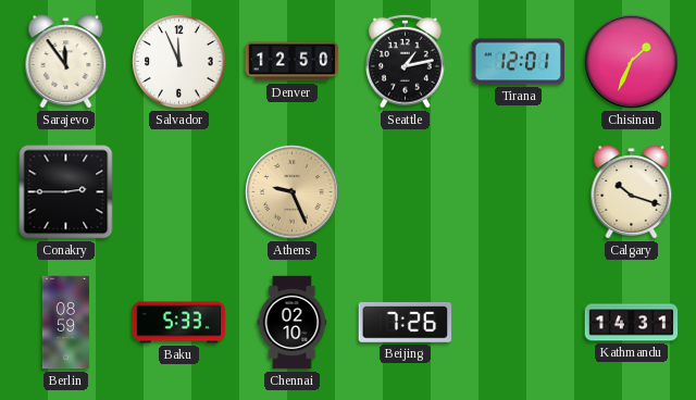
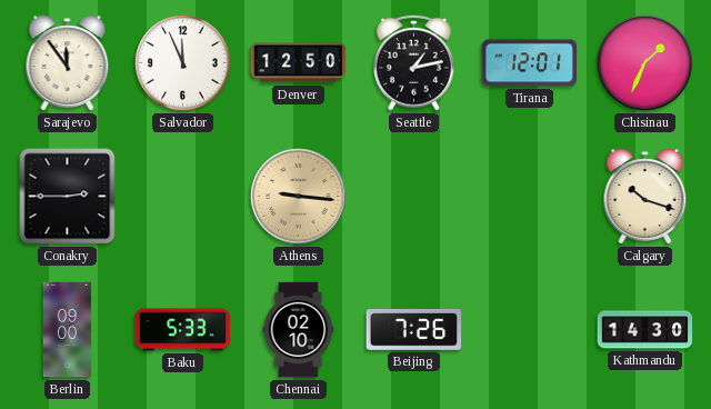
Athens: 9:26 -> 9:16
Berlin: 08:59 -> 09:00
Kathmandu: 14:31 -> 14:30
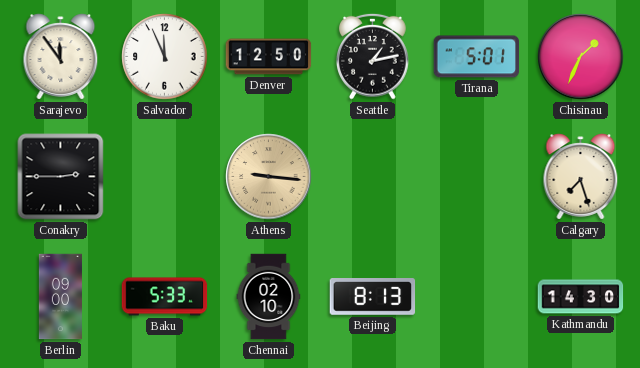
Tirana: 12:01 -> 5:01
Calgary: 10:18 -> 7:27
Beijing: 7:26 -> 8:13
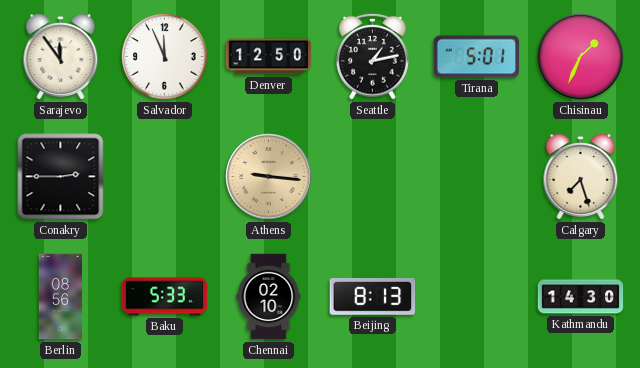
Berlin: 09:00 -> 08:56
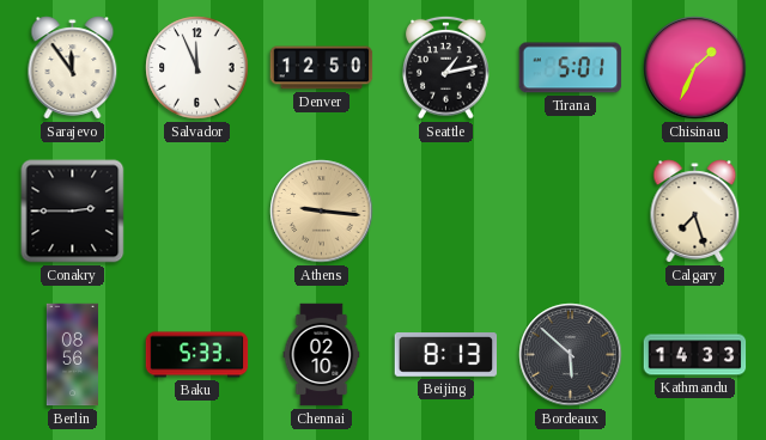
Bordeaux: none -> 5:52
Kathmandu: 14:30 -> 14:33
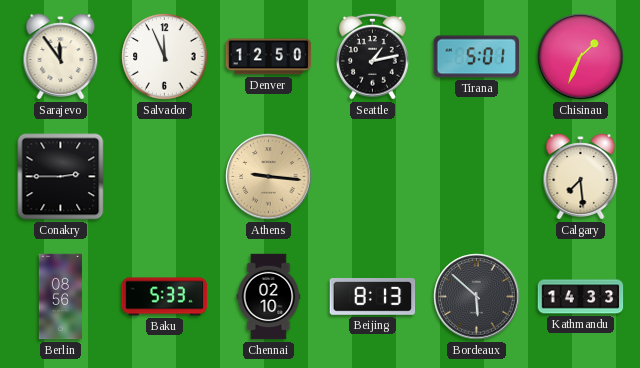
Calgary: 7:27 -> 7:29
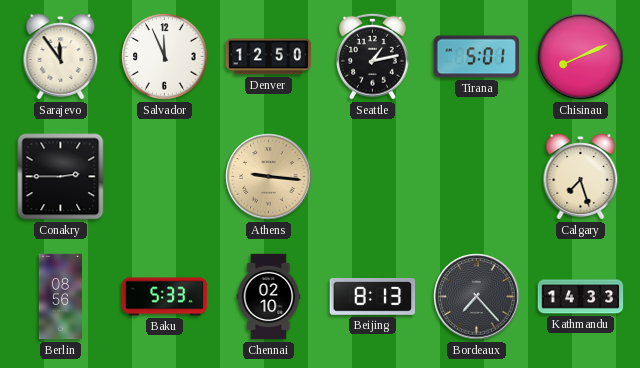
Chisinau: 1:34 -> 8:11
Calgary: 7:29 -> 7:27
Bordeaux: 5:52 -> 7:23
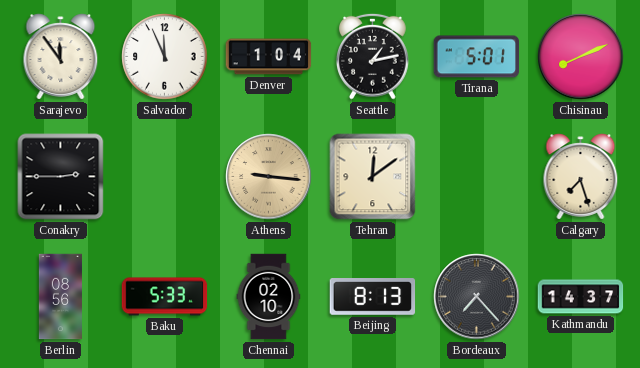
Denver: 12:50 -> 1:04
Tehran: none -> 12:09
Kathmandu: 14:33 -> 14:37
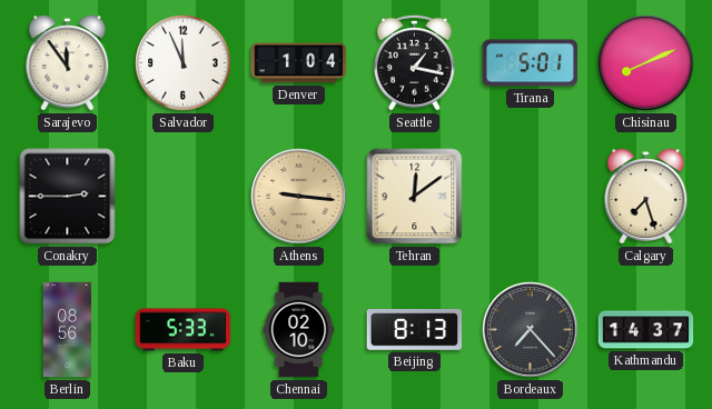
Seattle: 1:13 -> 1:17
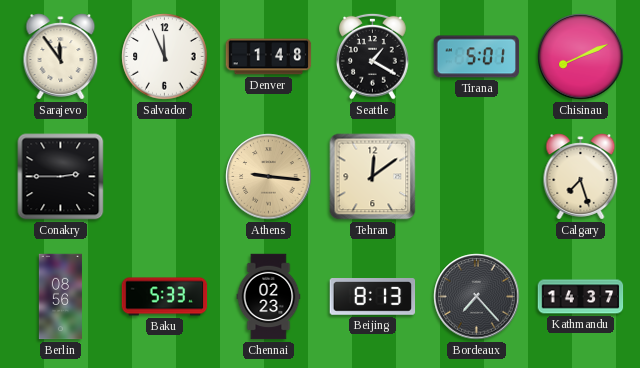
Denver: 1:04 -> 1:48
Seattle: 1:17 -> 1:20
Chennai: 02:10 -> 02:23
